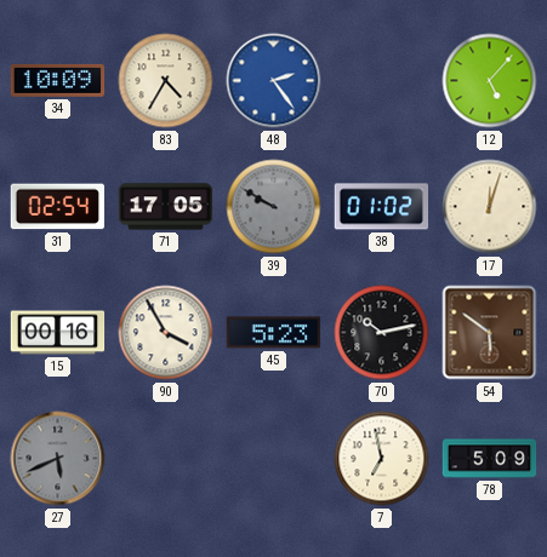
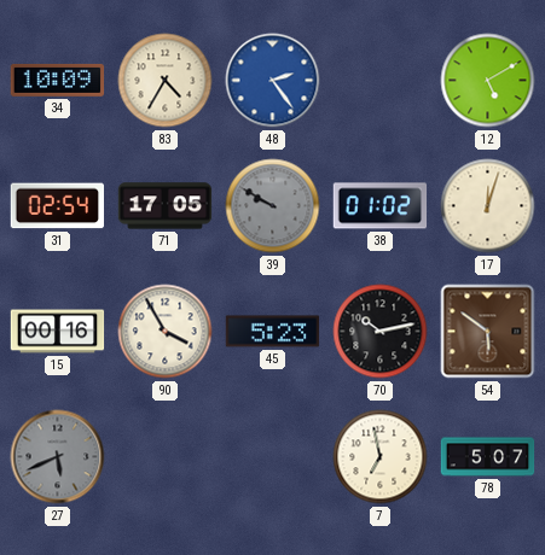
12: 5:07 -> 5:10
78: 5:09 -> 5:07
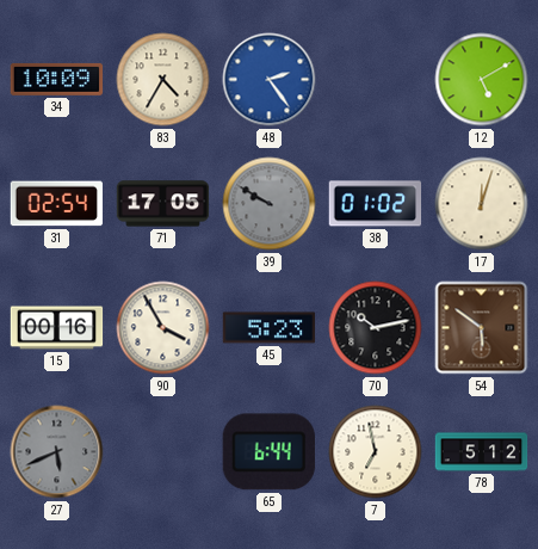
65: none -> 6:44
78: 5:07 -> 5:12
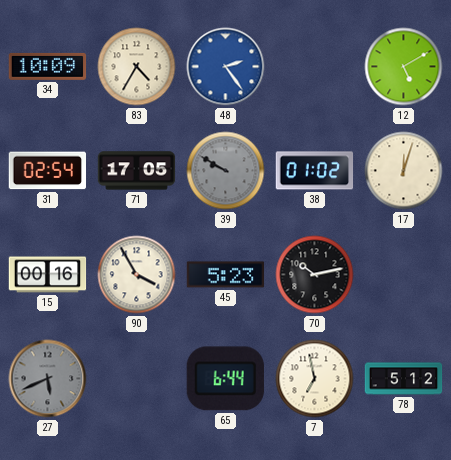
54: 5:51 -> none
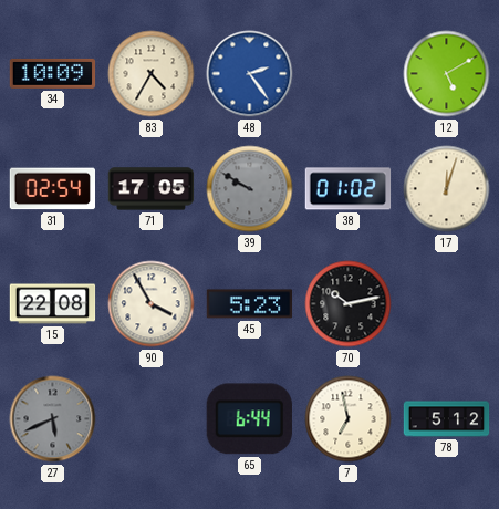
15: 00:16 -> 22:08
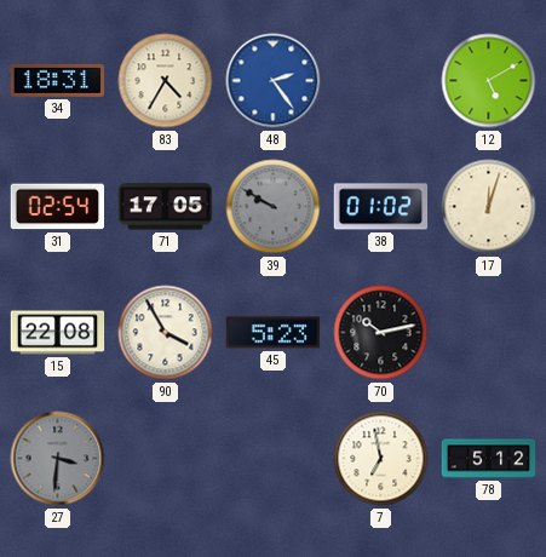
34: 10:09 -> 18:31
27: 5:41 -> 3:31
65: 6:44 -> none
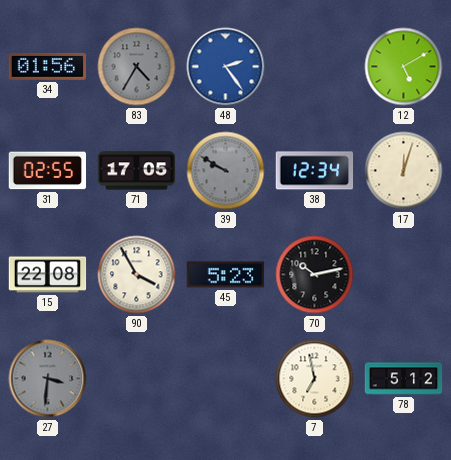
34: 18:31 -> 01:56
83 dial: cream -> grey
31: 02:54 -> 02:55
38: 01:02 -> 12:34
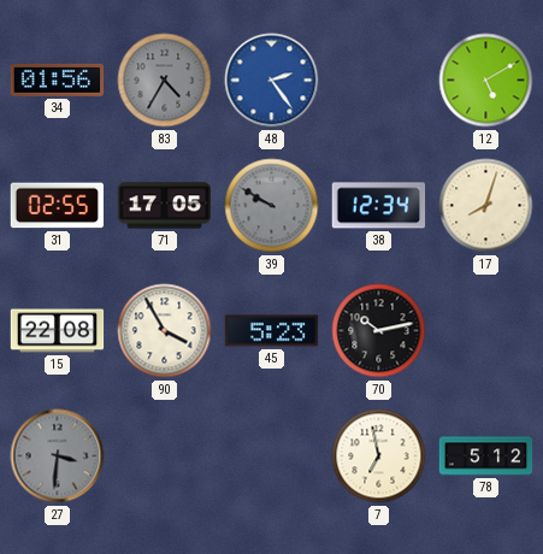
17: 12:03 -> 8:03
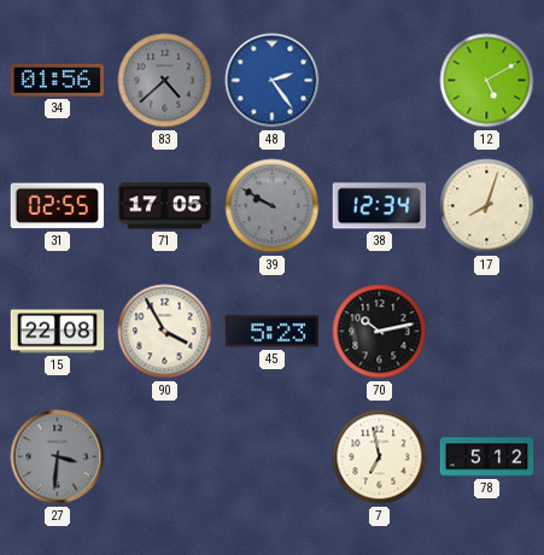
83: 4:35 -> 4:38
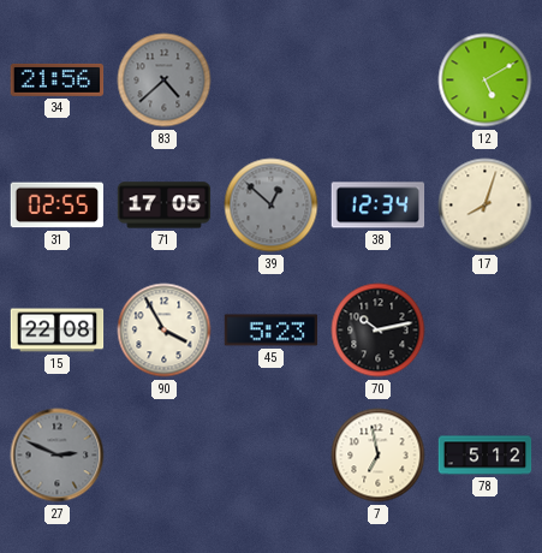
34: 01:56 -> 21:56
48: 2:24 -> none
39: 9:50 -> 12:52
27: 3:31 -> 2:49
